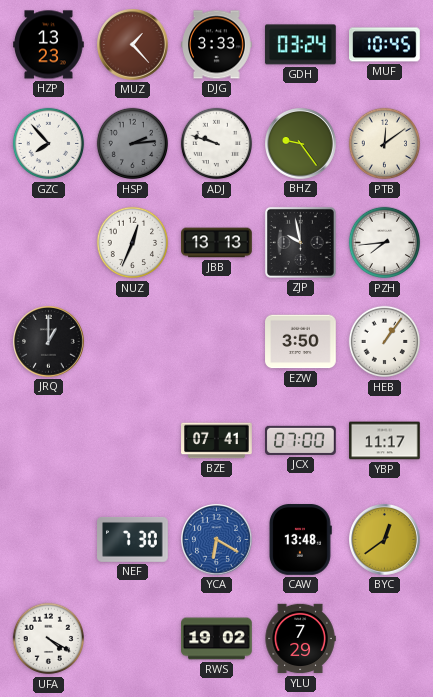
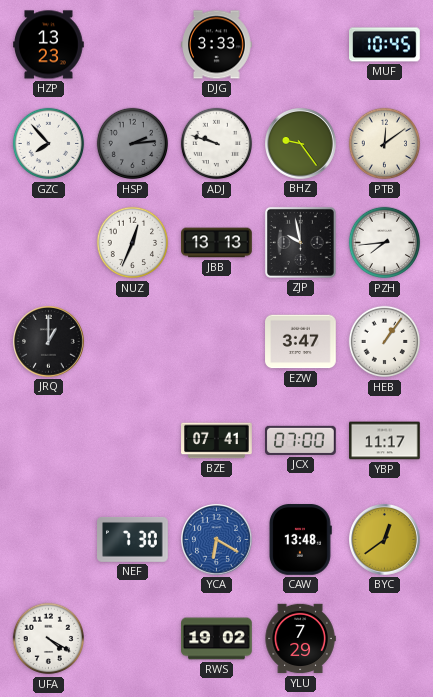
MUZ: 1:23 -> none
GDH: 03:24 -> none
EZW: 3:50 -> 3:47
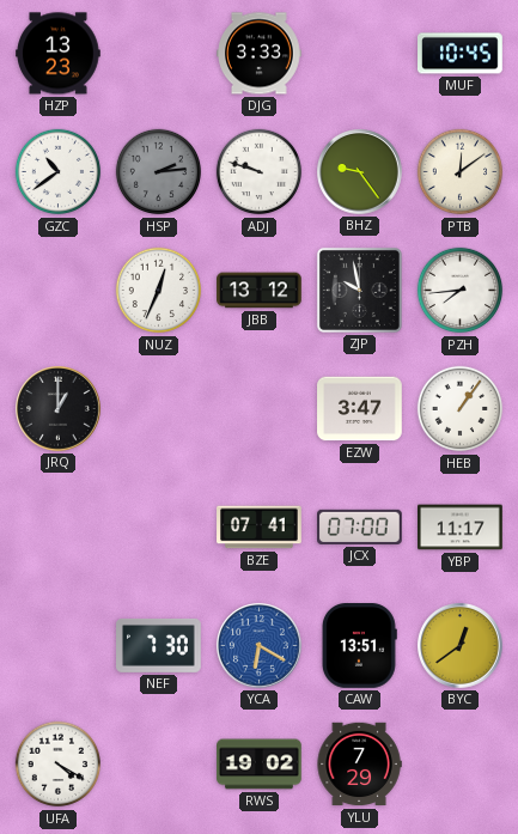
GZC: 7:53 -> 10:39
JBB: 13:13 -> 13:12
CAW: 13:48 -> 13:51
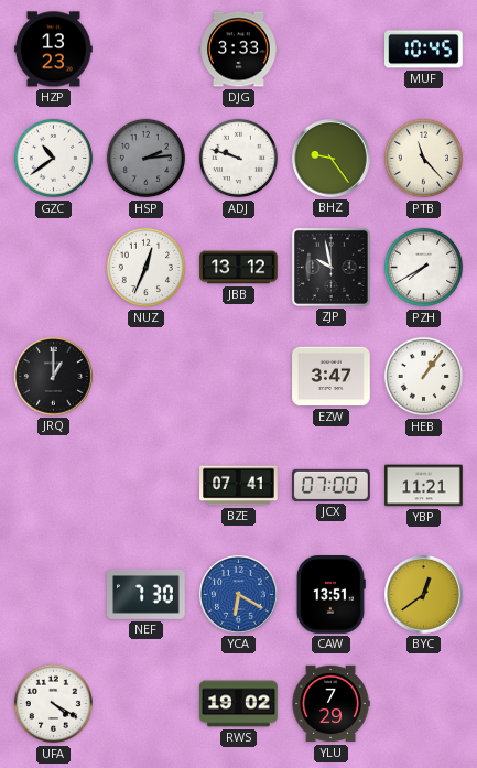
PTB: 12:09 -> 11:23
PZH: 7:44 -> 7:40
YBP: 11:17 -> 11:21
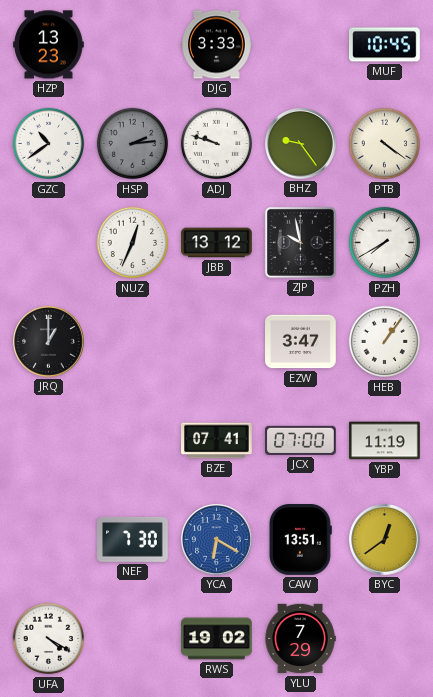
PTB: 11:23 -> 4:21
YBP: 11:21 -> 11:19
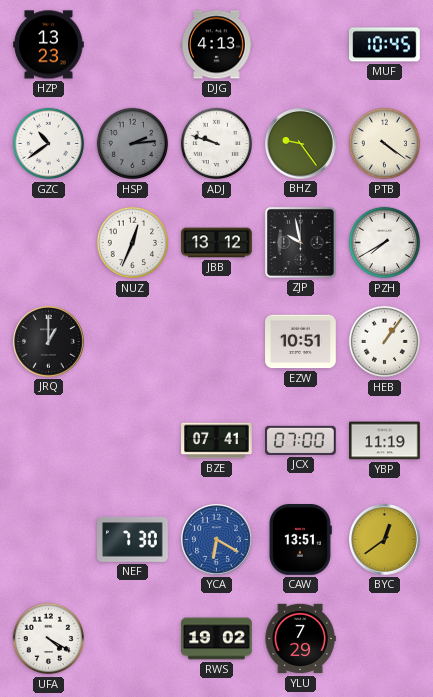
DJG: 3:33 -> 4:13
EZW: 3:47 -> 10:51
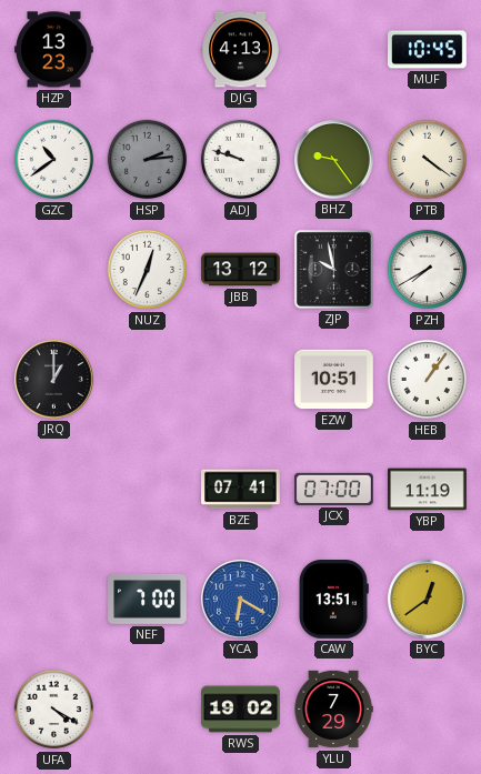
NEF: 7:30 -> 7:00
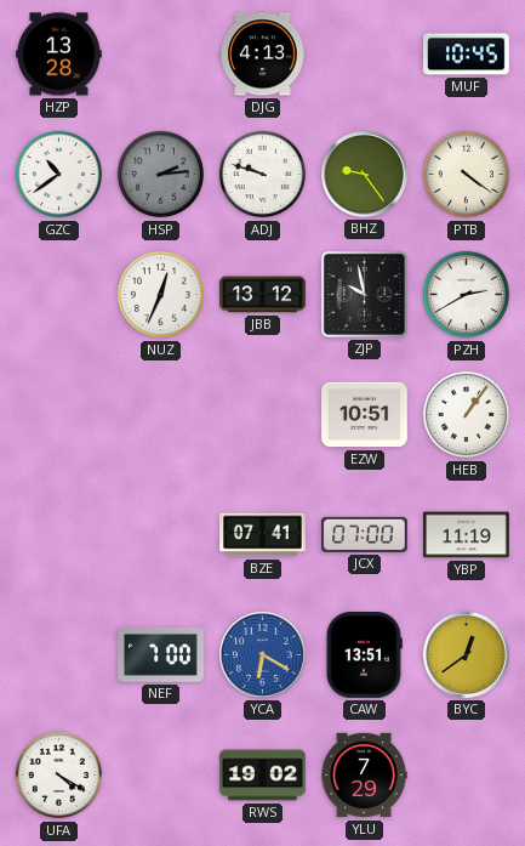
HZP: 13:23 -> 13:28
PZH: 7:40 -> 2:40
JRQ: 1:00 -> none
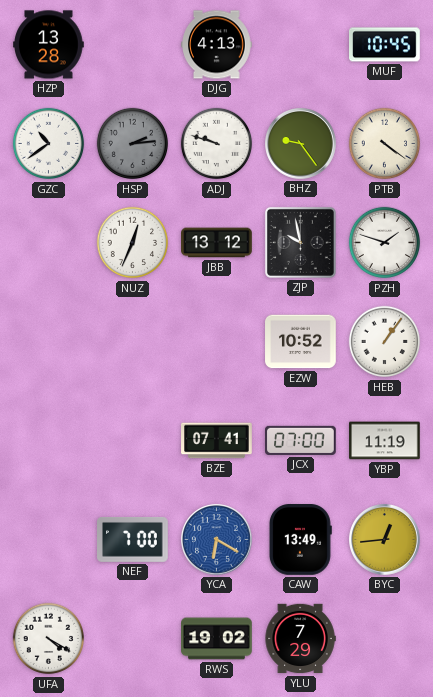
PZH: 2:40 -> 1:48
EZW: 10:51 -> 10:52
CAW: 13:51 -> 13:49
BYC: 12:39 -> 12:44
